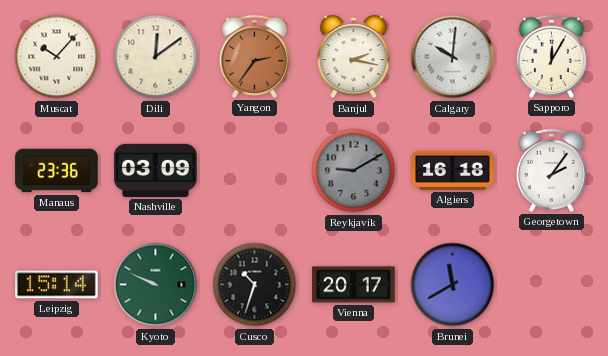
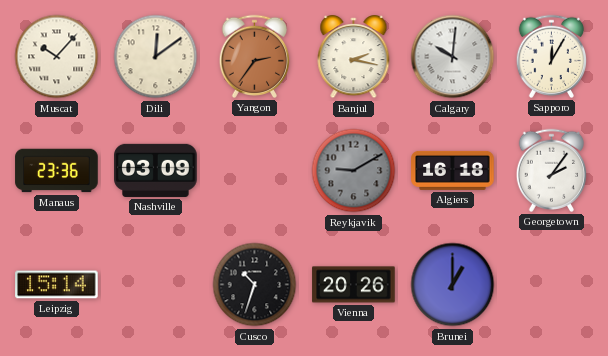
Kyoto: 9:49 -> none
Vienna: 20:17 -> 20:26
Brunei: 11:40 -> 1:00
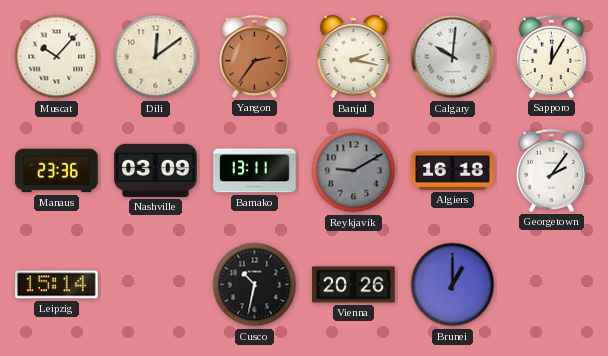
Bamako: none -> 13:11
Cusco: 10:33 -> 10:32
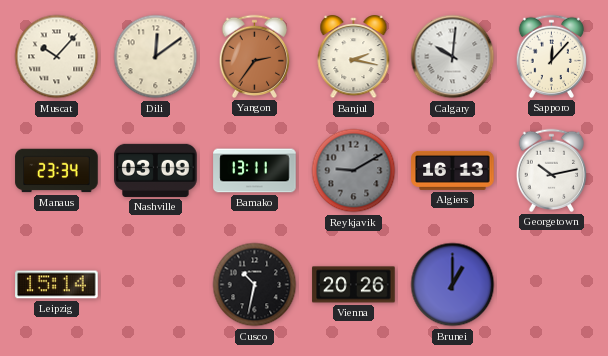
Sapporo: 12:05 -> 12:07
Manaus: 23:36 -> 23:34
Algiers: 16:18 -> 16:13
Georgetown: 2:06 -> 10:13
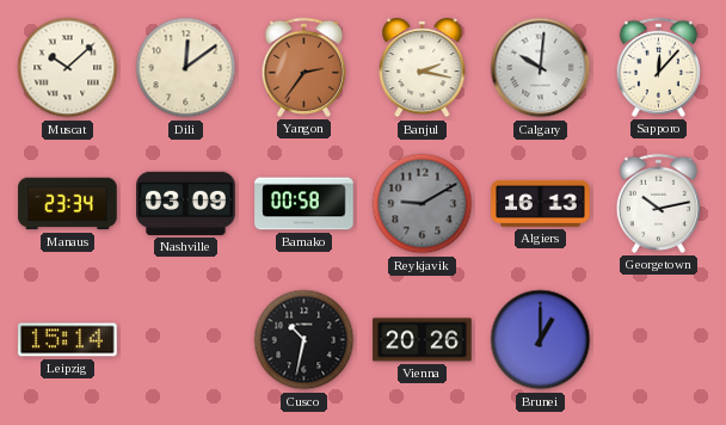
Muscat: 10:07 -> 10:08
Bamako: 13:11 -> 00:58
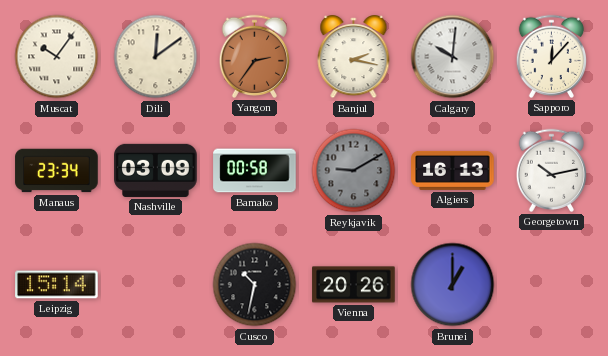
Muscat: 10:08 -> 10:06
